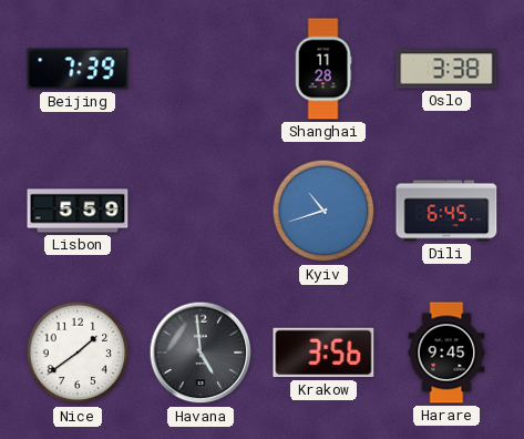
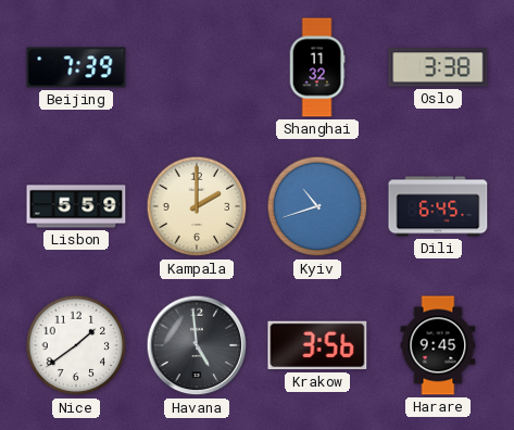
Shanghai: 11:28 -> 11:32
Kampala: none -> 2:00
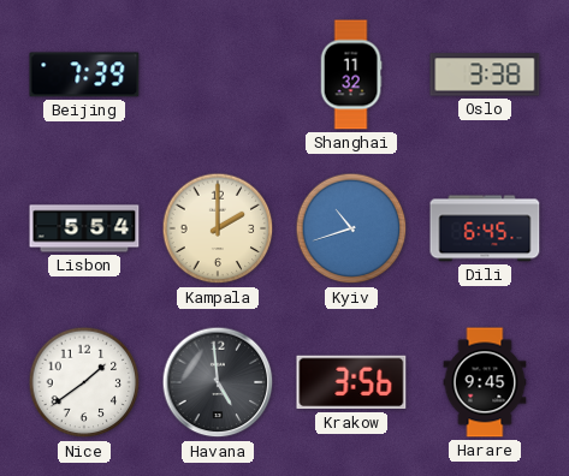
Lisbon: 5:59 -> 5:54
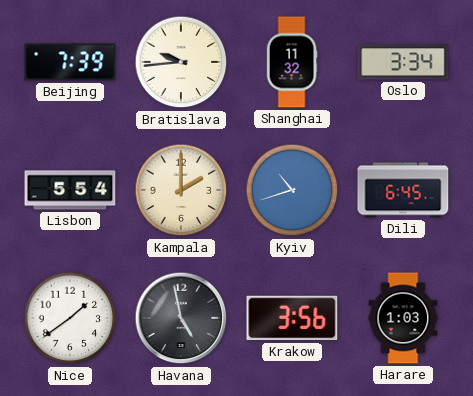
Bratislava: none -> 9:44
Oslo: 3:38 -> 3:34
Havana: 4:59 -> 4:58
Harare: 9:45 -> 1:03
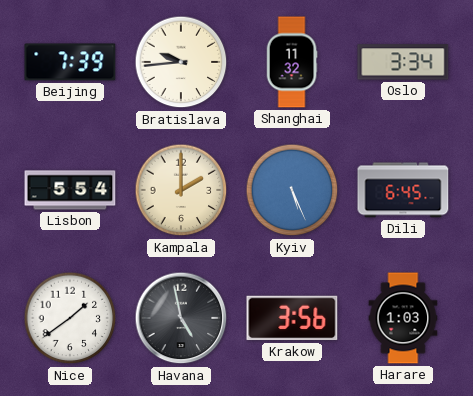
Kyiv: 10:42 -> 5:26
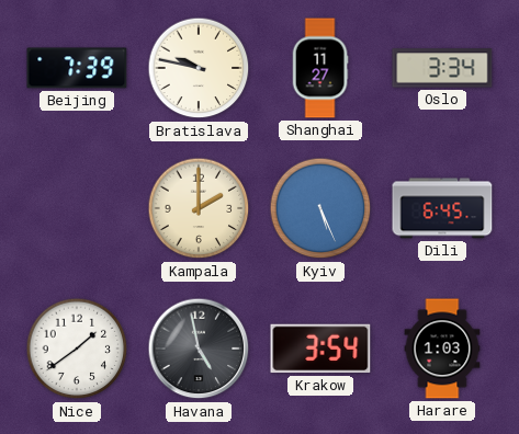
Bratislava: 9:44 -> 9:47
Shanghai: 11:32 -> 11:27
Lisbon: 5:54 -> none
Krakow: 3:56 -> 3:54
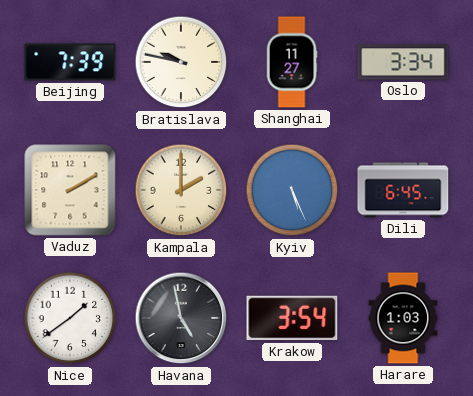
Vaduz: none -> 2:10
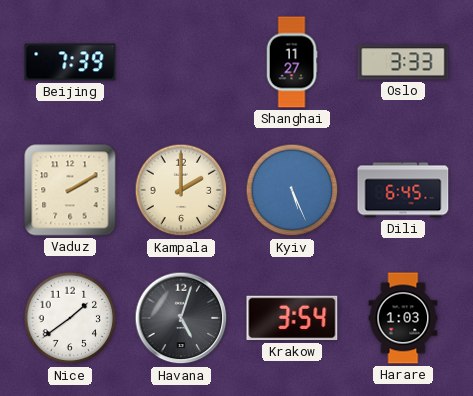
Bratislava: 9:47 -> none
Oslo: 3:34 -> 3:33
Havana: 4:58 -> 5:03
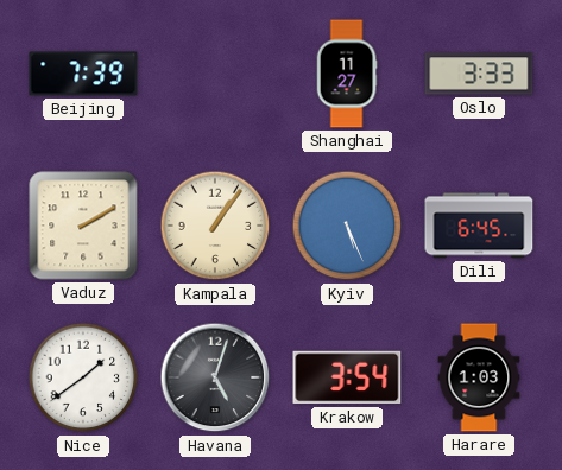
Kampala: 2:00 -> 1:06
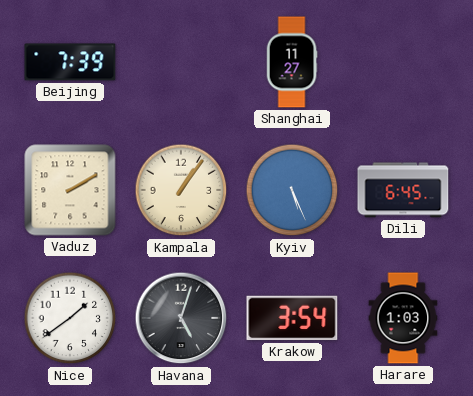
Oslo: 3:33 -> none
